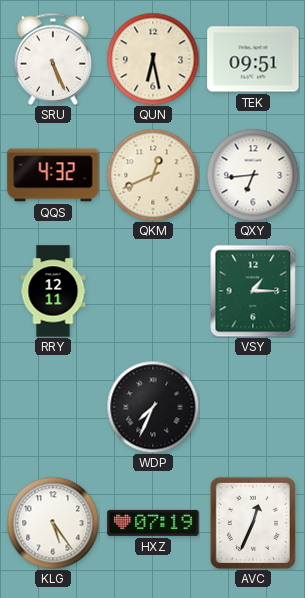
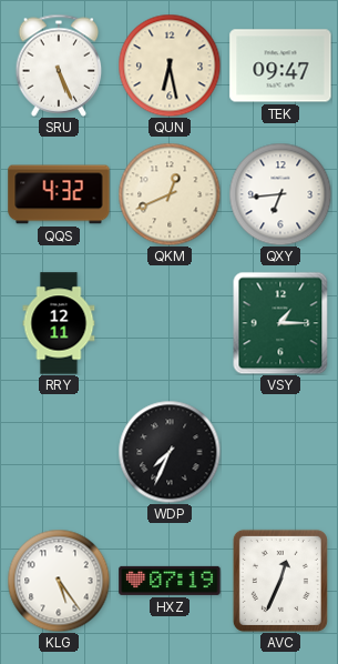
TEK: 09:51 -> 09:47
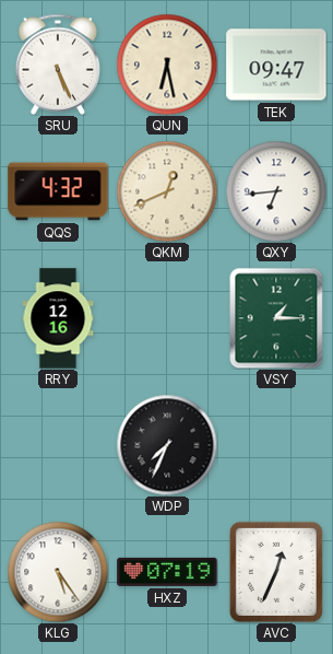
RRY: 12:11 -> 12:16
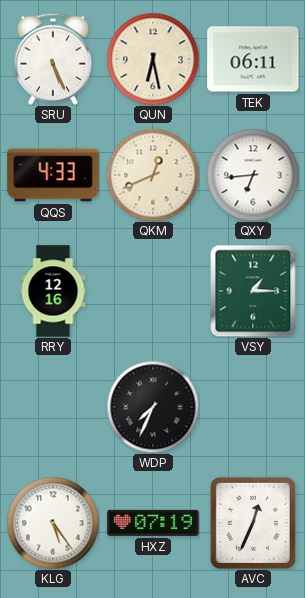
TEK: 09:47 -> 06:11
QQS: 4:32 -> 4:33
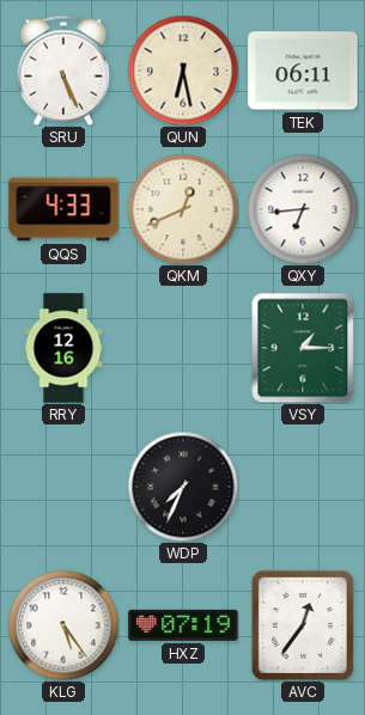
AVC: 12:34 -> 12:36
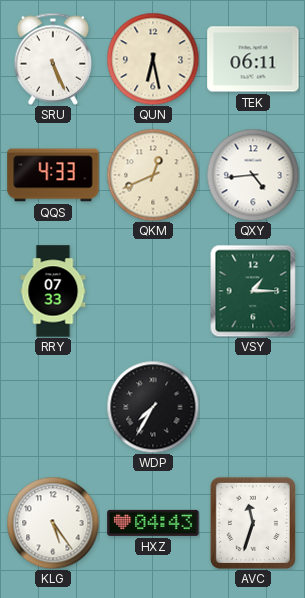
QXY: 6:44 -> 4:44
RRY: 12:16 -> 07:33
WDP: 7:34 -> 7:35
HXZ: 07:19 -> 04:43
AVC: 12:36 -> 11:33
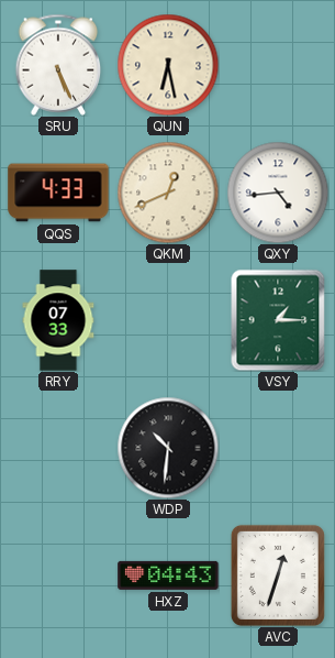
TEK: 06:11 -> none
WDP: 7:35 -> 10:31
KLG: 5:24 -> none
AVC: 11:33 -> 12:33
